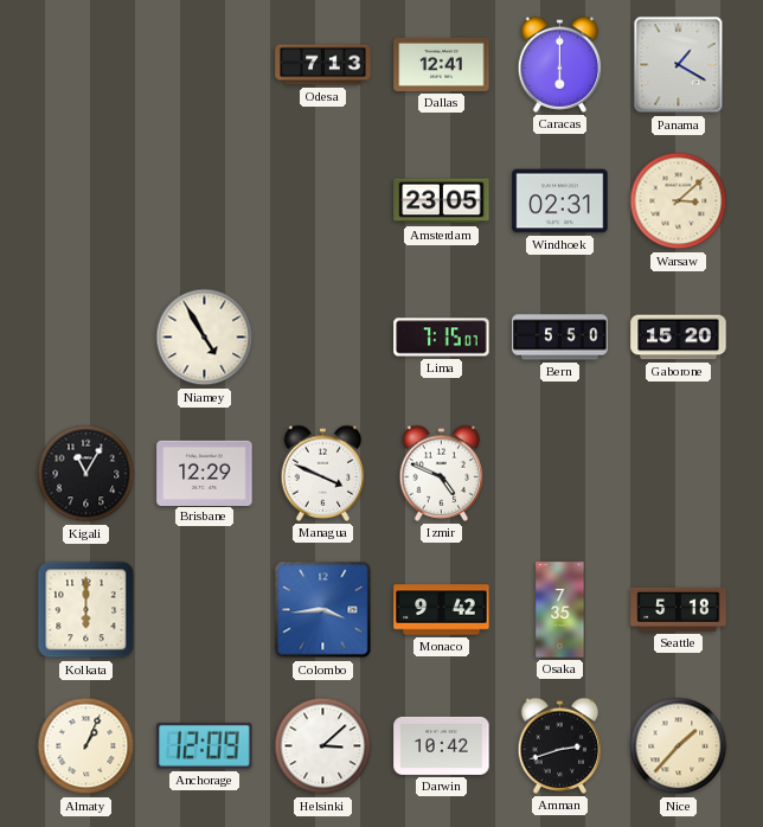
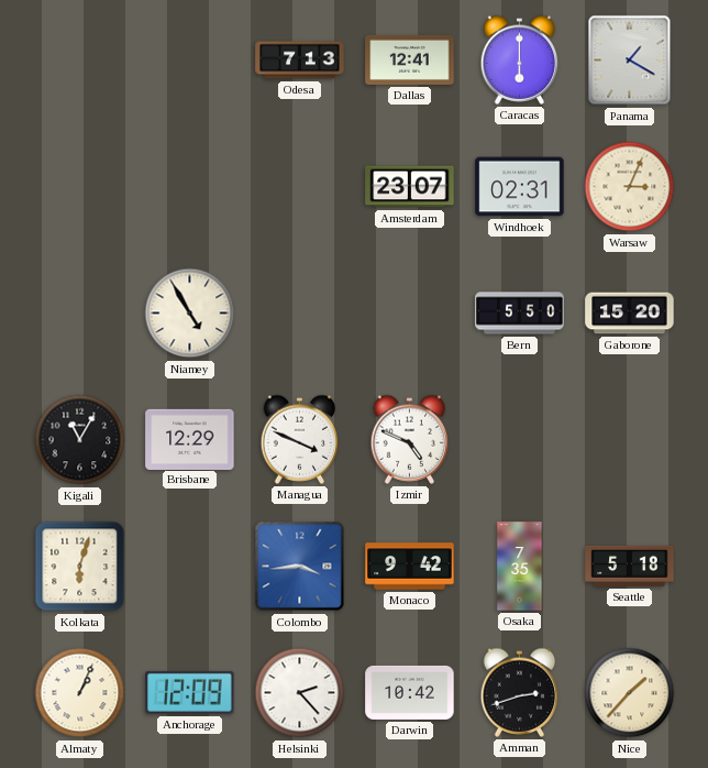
Amsterdam: 23:05 -> 23:07
Warsaw: 3:08 -> 3:04
Lima: 7:15 -> none
Kolkata: 6:00 -> 6:03
Helsinki: 3:08 -> 2:23
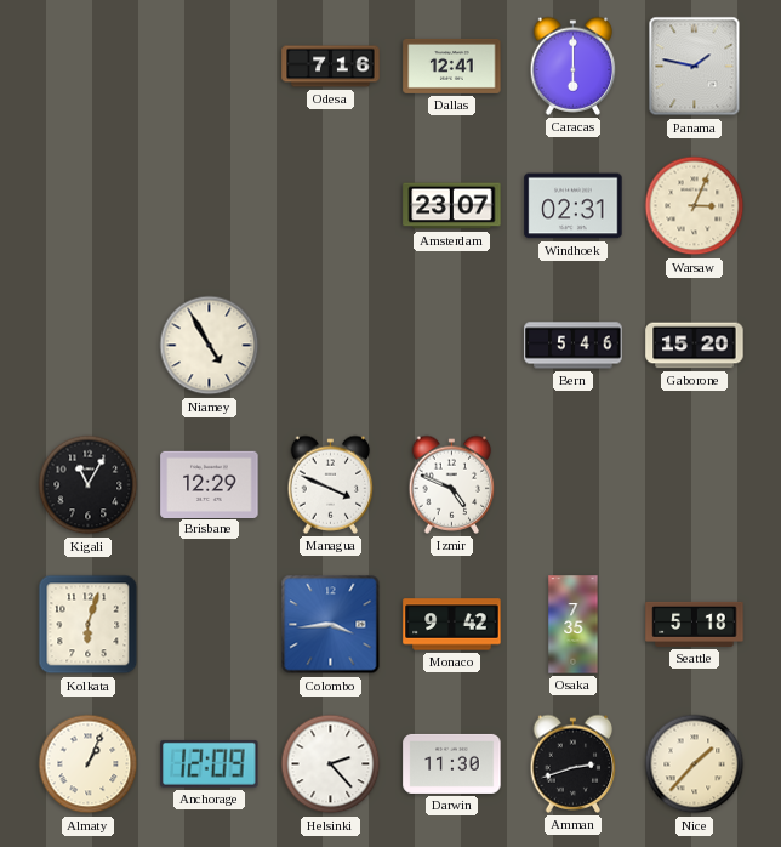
Odesa: 7:13 -> 7:16
Panama: 1:20 -> 1:47
Bern: 5:50 -> 5:46
Darwin: 10:42 -> 11:30
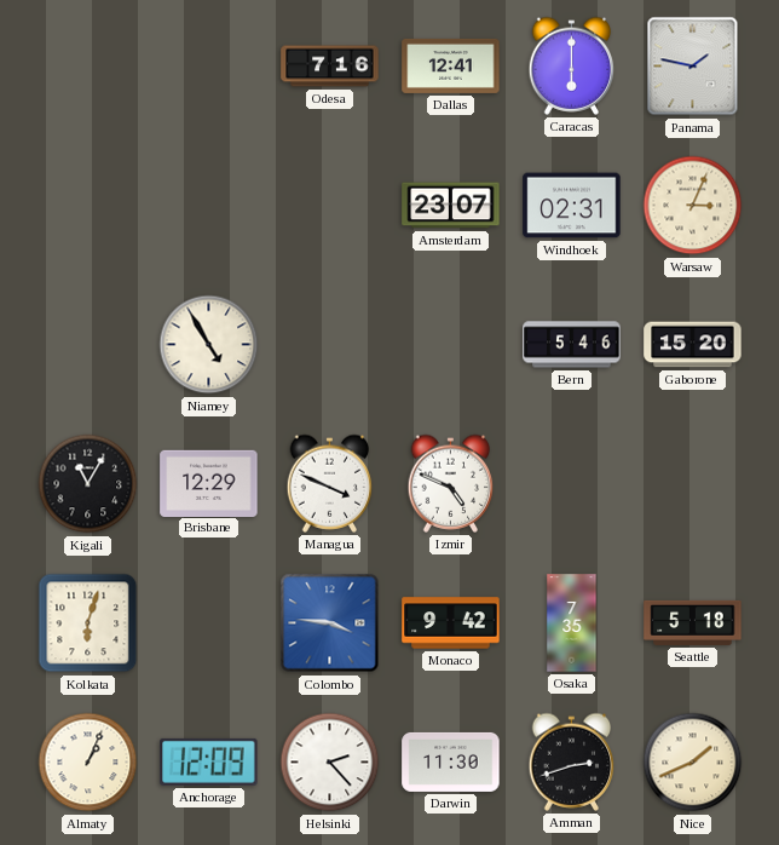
Colombo: 3:44 -> 3:46
Nice: 1:37 -> 1:41
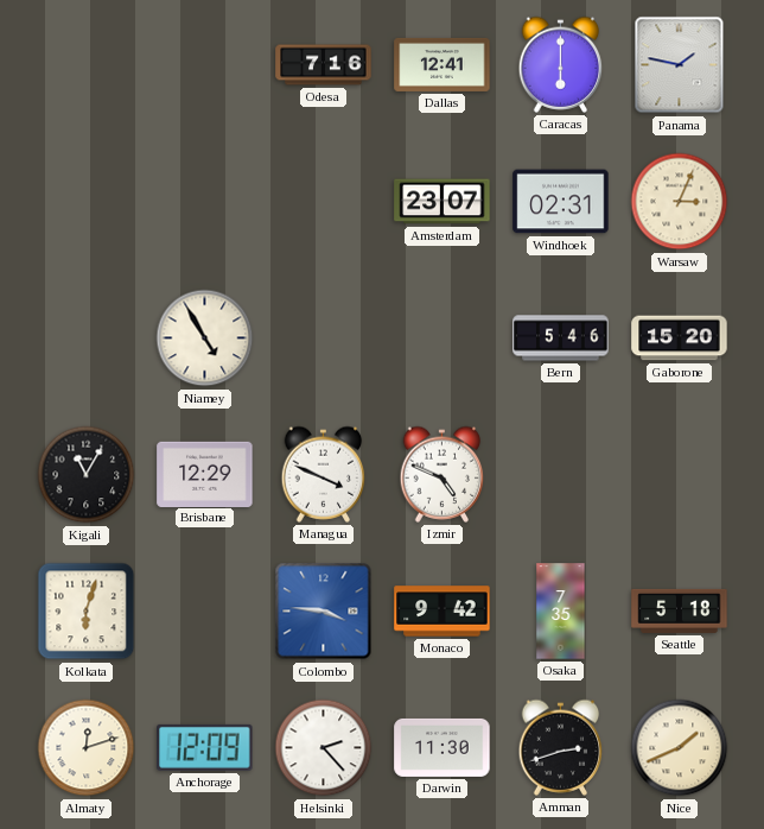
Almaty: 1:04 -> 12:12
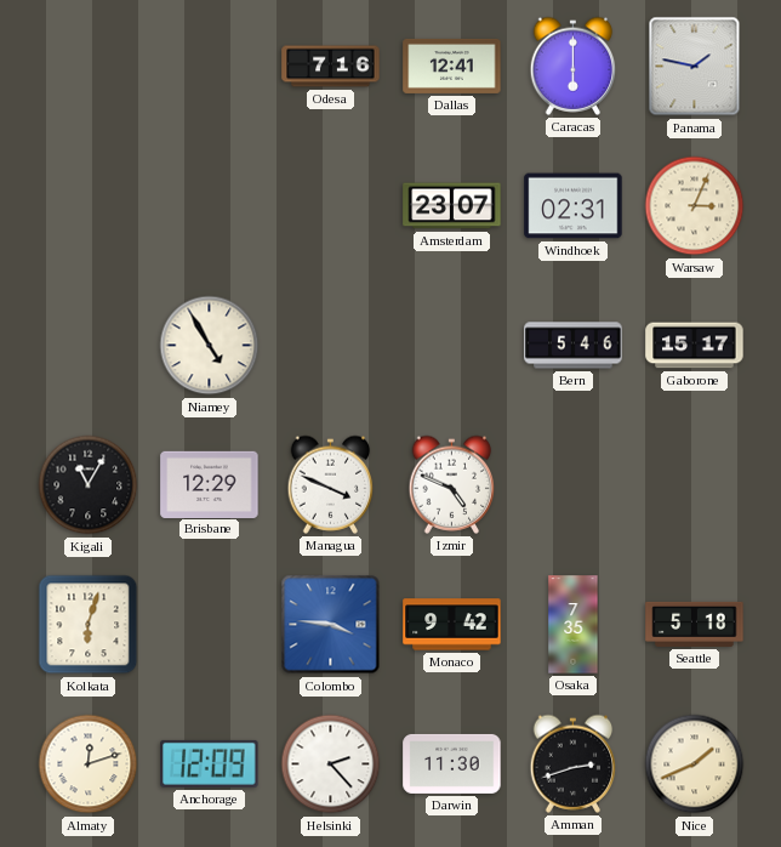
Gaborone: 15:20 -> 15:17
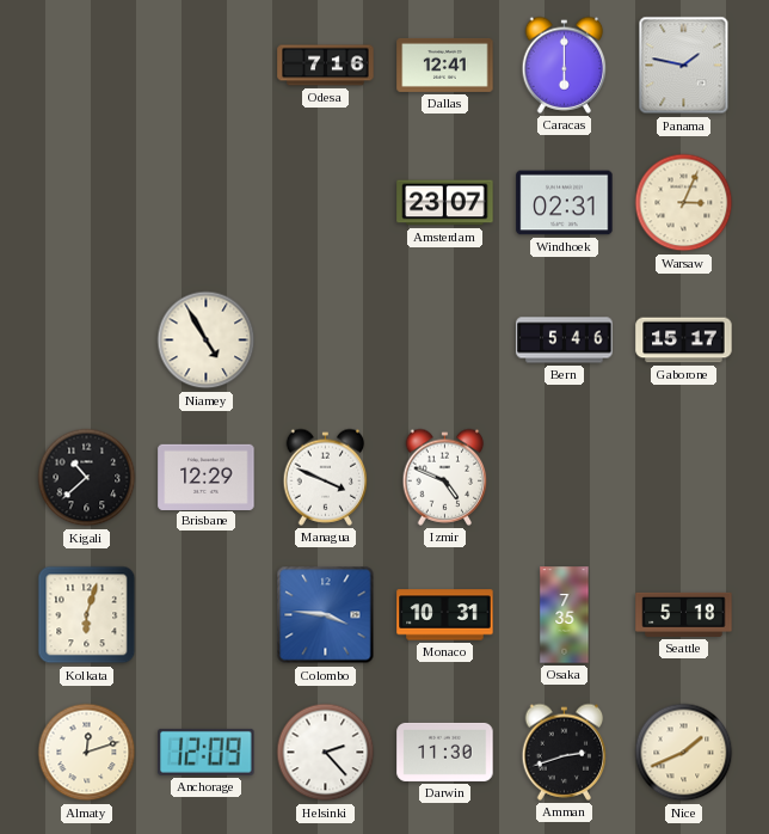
Kigali: 11:05 -> 10:38
Monaco: 9:42 -> 10:31
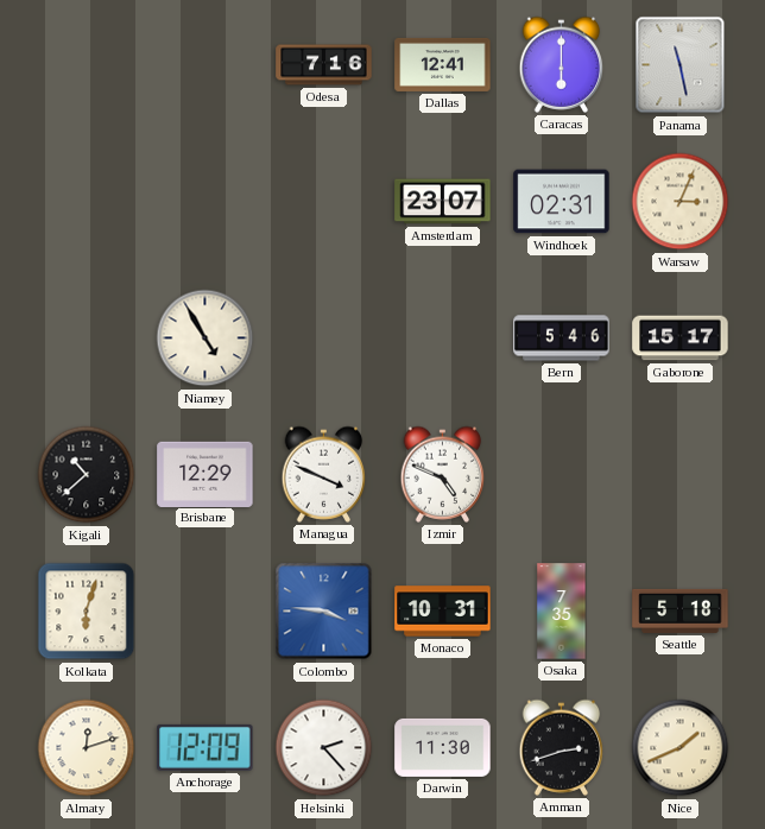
Panama: 1:47 -> 11:28
